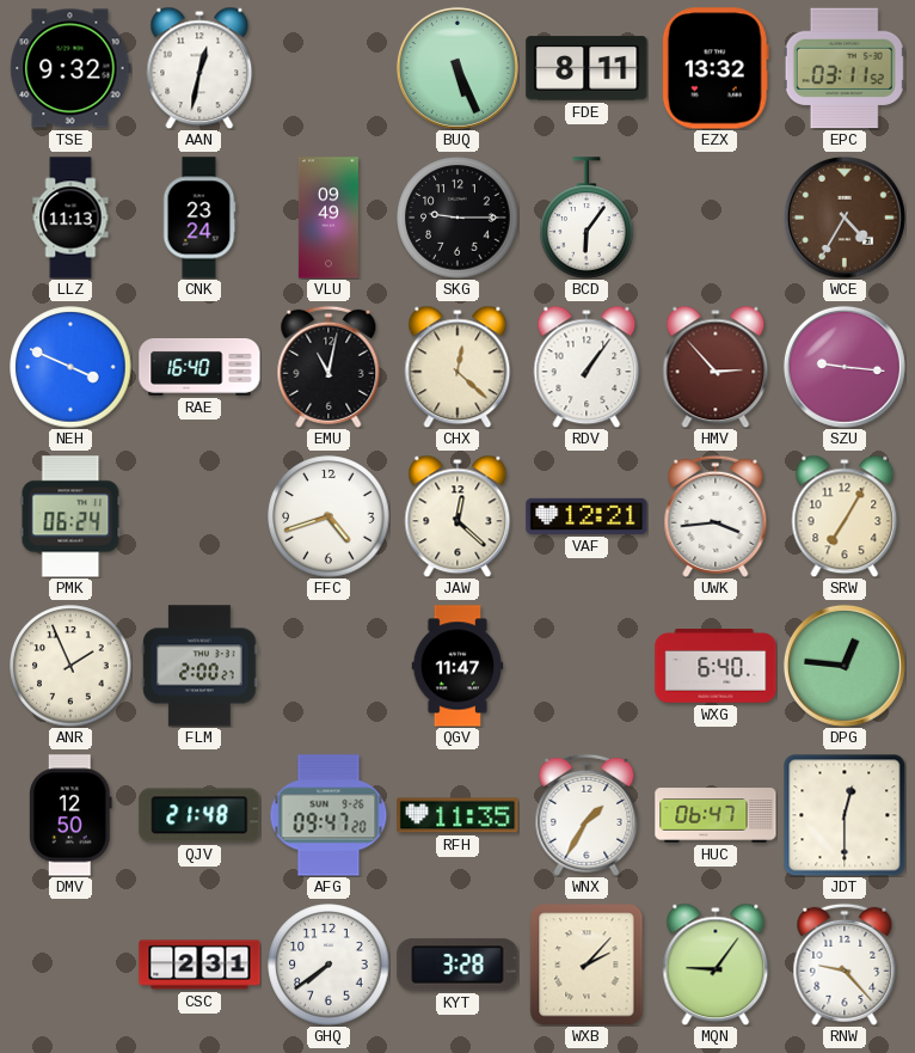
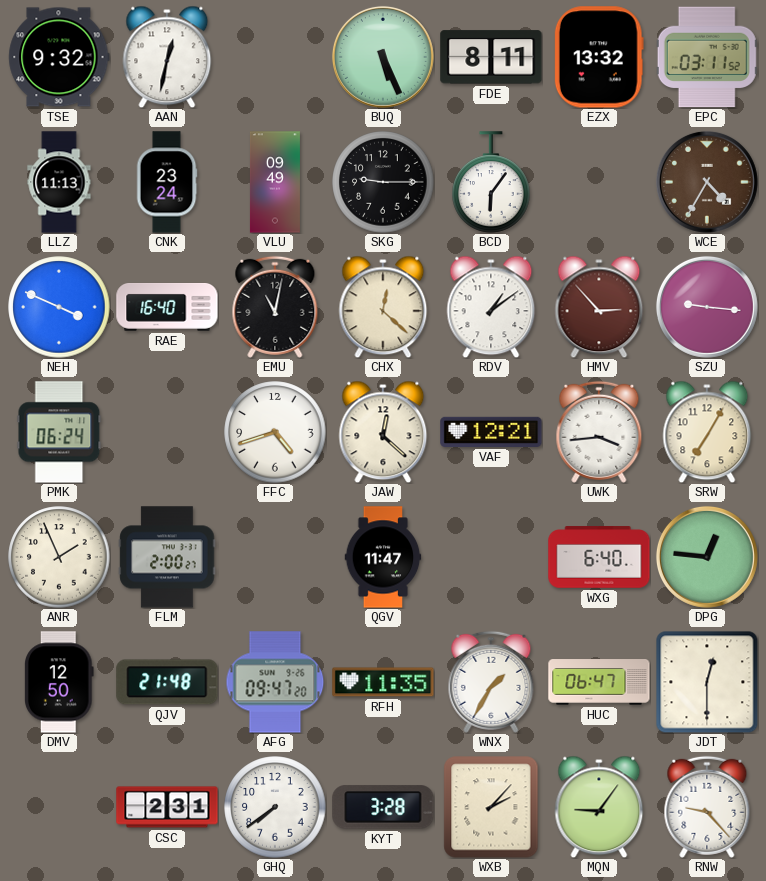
RDV: 1:06 -> 1:09
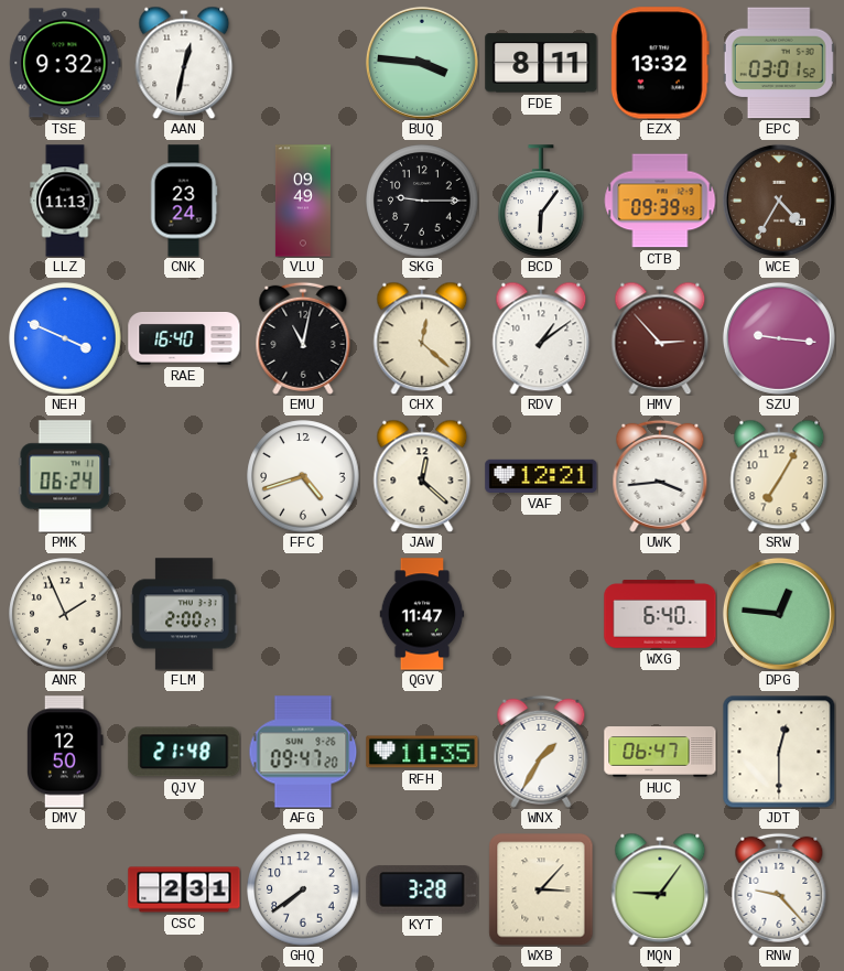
BUQ: 5:26 -> 3:46
EPC: 03:11 -> 03:01
CTB: none -> 09:39
WXB: 2:07 -> 3:07
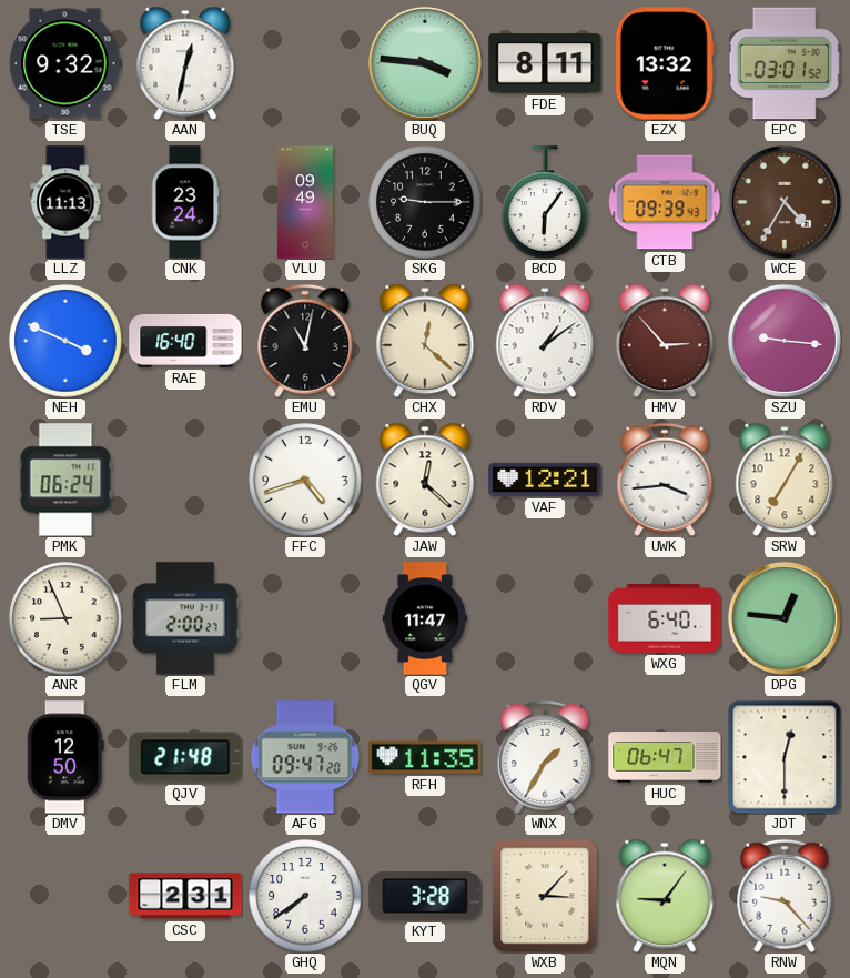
ANR: 1:56 -> 8:56
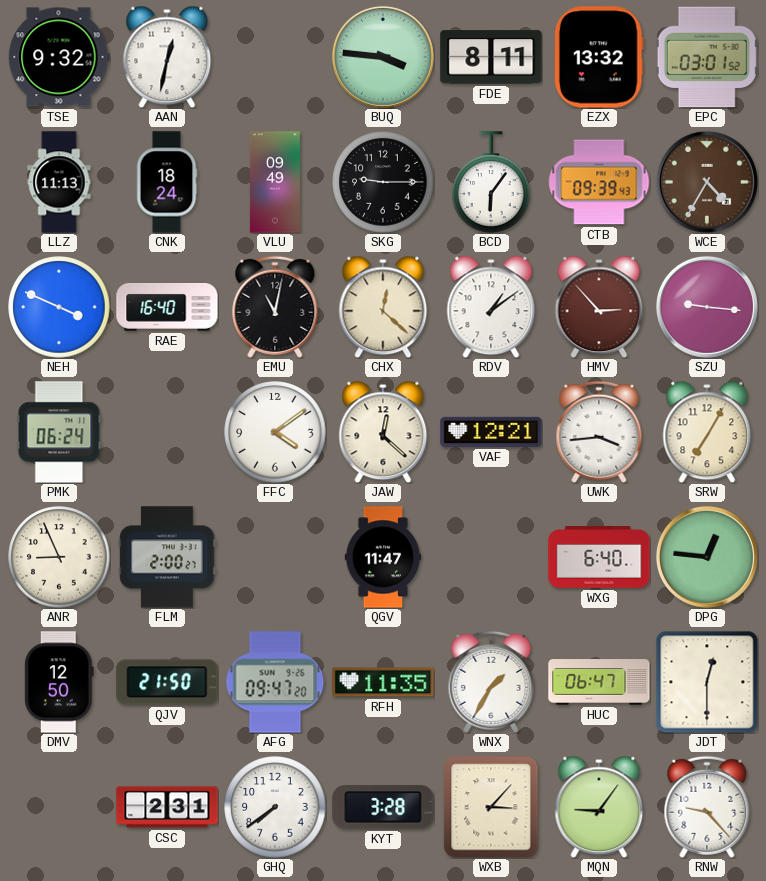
CNK: 23:24 -> 18:24
FFC: 4:42 -> 4:09
QJV: 21:48 -> 21:50
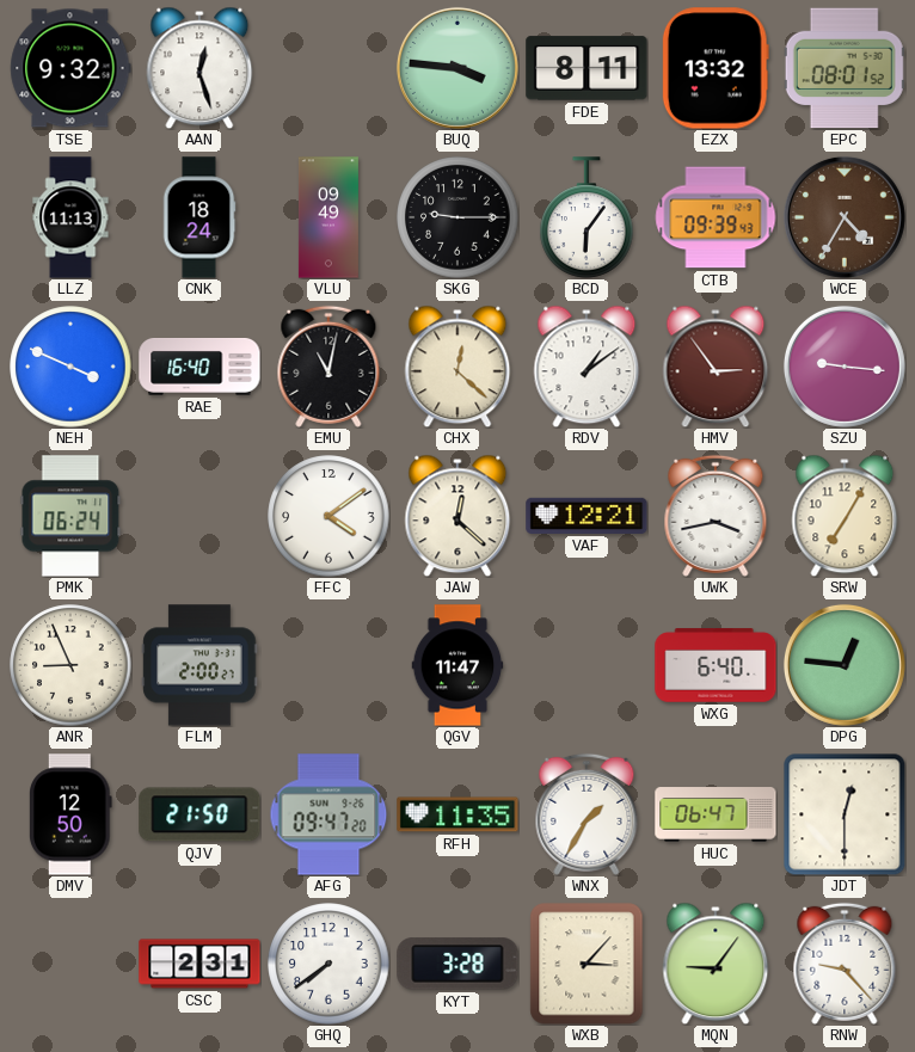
AAN: 12:32 -> 12:27
EPC: 03:01 -> 08:01
HMV: 2:53 -> 2:54
UWK: 3:44 -> 3:43
